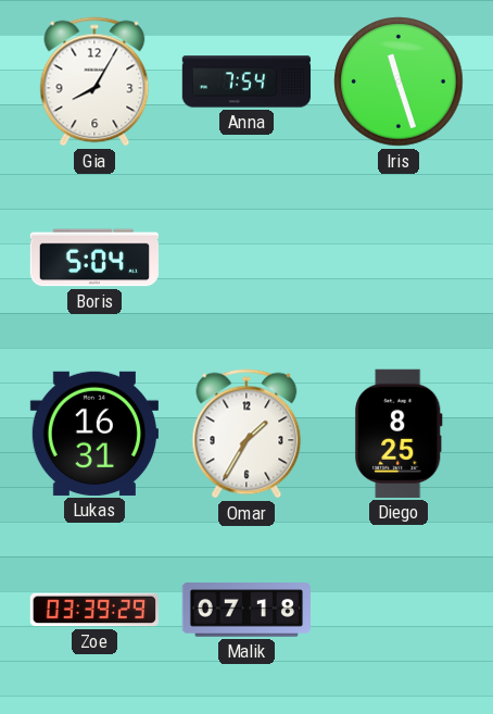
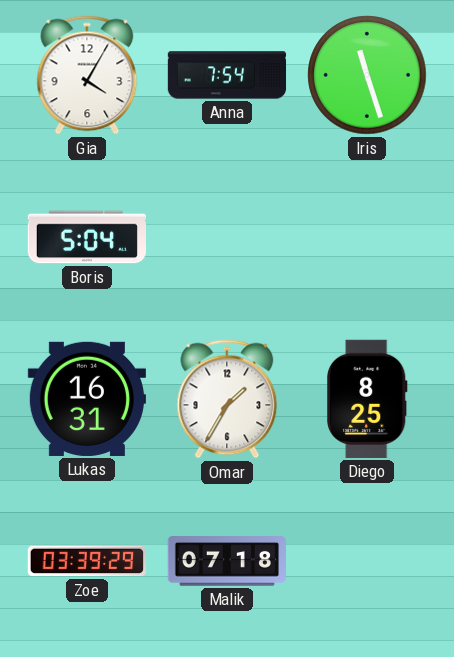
Gia: 8:05 -> 4:05
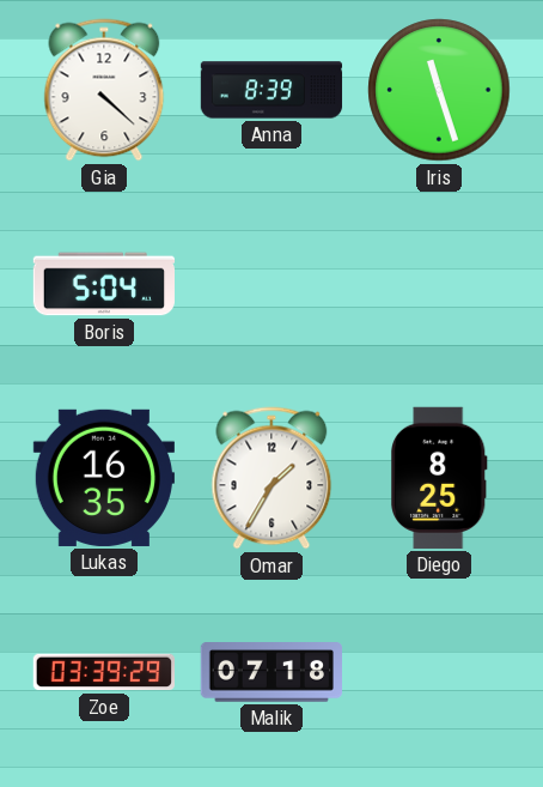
Gia: 4:05 -> 4:22
Anna: 7:54 -> 8:39
Lukas: 16:31 -> 16:35
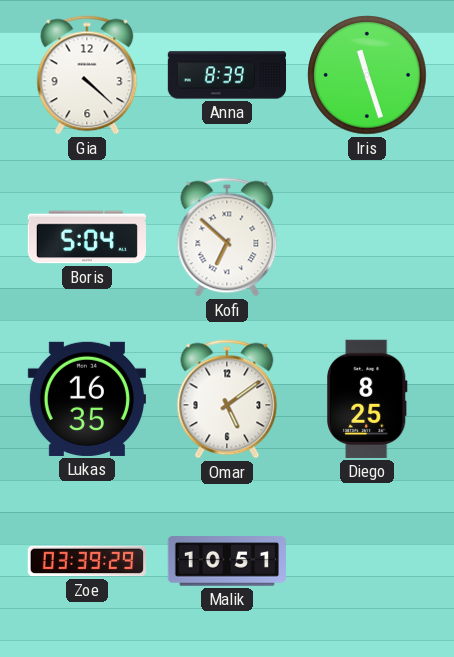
Kofi: none -> 6:52
Omar: 1:35 -> 5:09
Malik: 07:18 -> 10:51
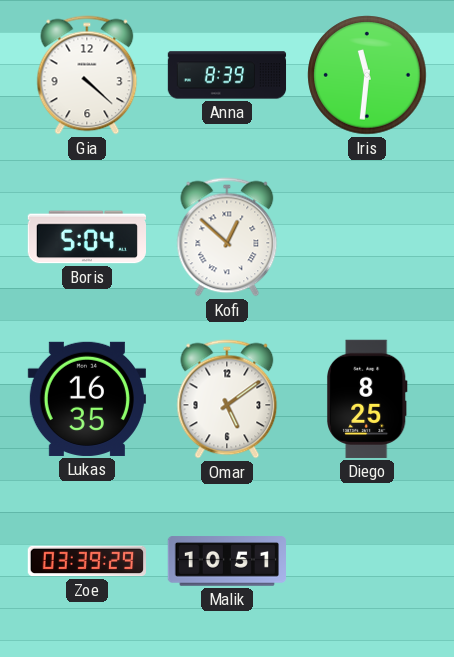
Iris: 11:27 -> 11:31
Kofi: 6:52 -> 12:52
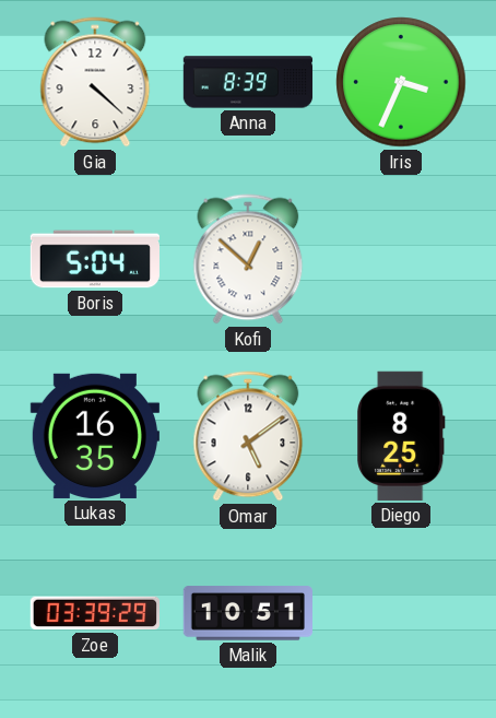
Iris: 11:31 -> 3:34
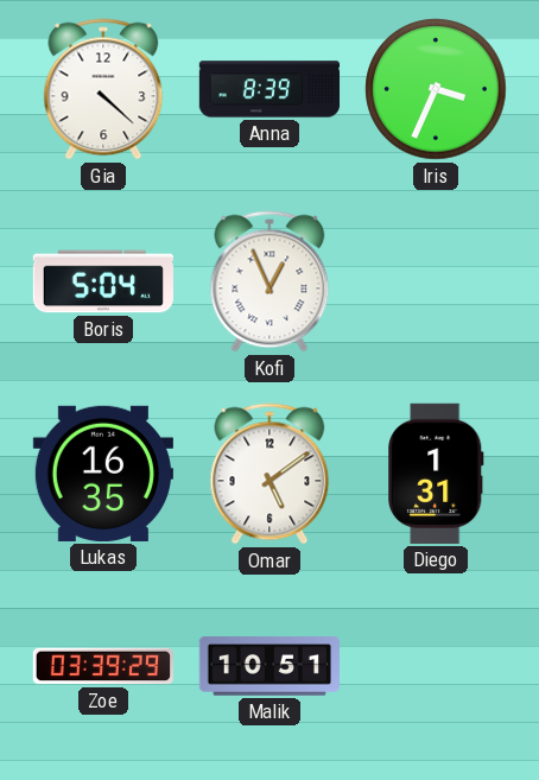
Kofi: 12:52 -> 12:56
Diego: 8:25 -> 1:31
